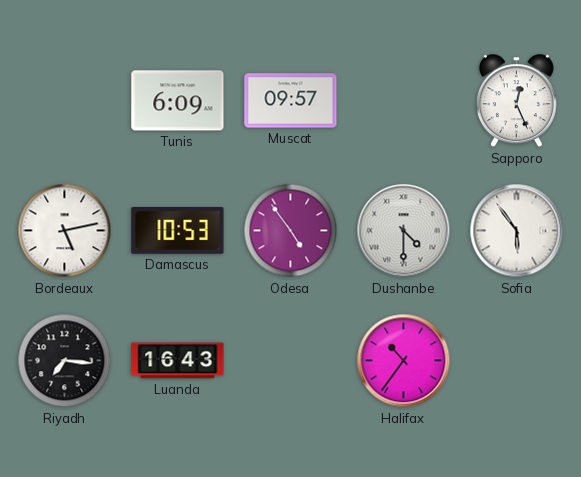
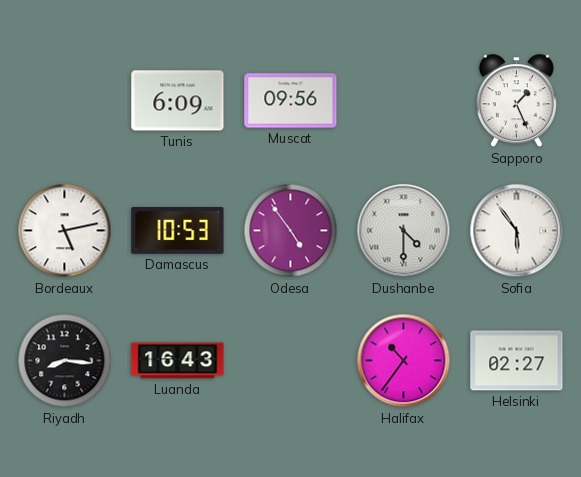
Muscat: 09:57 -> 09:56
Sapporo: 12:26 -> 1:26
Riyadh: 7:16 -> 8:16
Helsinki: none -> 02:27
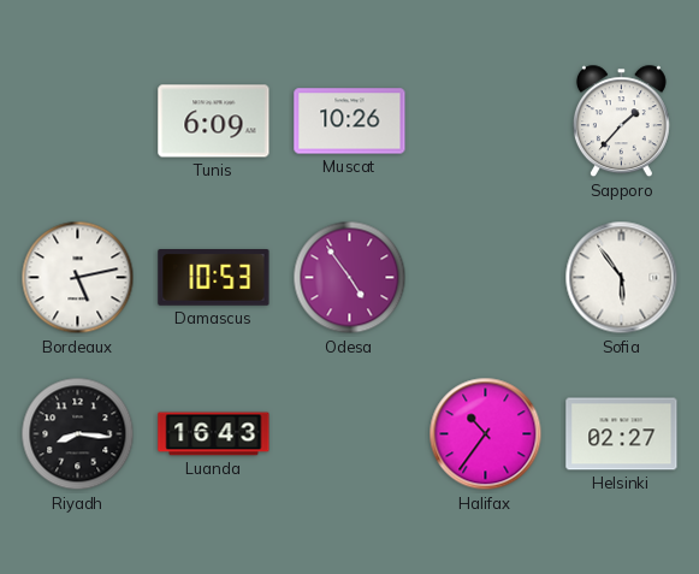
Muscat: 09:56 -> 10:26
Sapporo: 1:26 -> 1:37
Dushanbe: 4:30 -> none
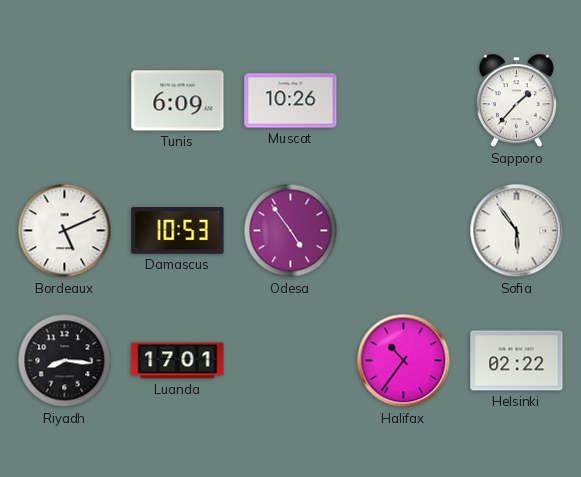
Bordeaux: 5:13 -> 5:11
Luanda: 16:43 -> 17:01
Helsinki: 02:27 -> 02:22
